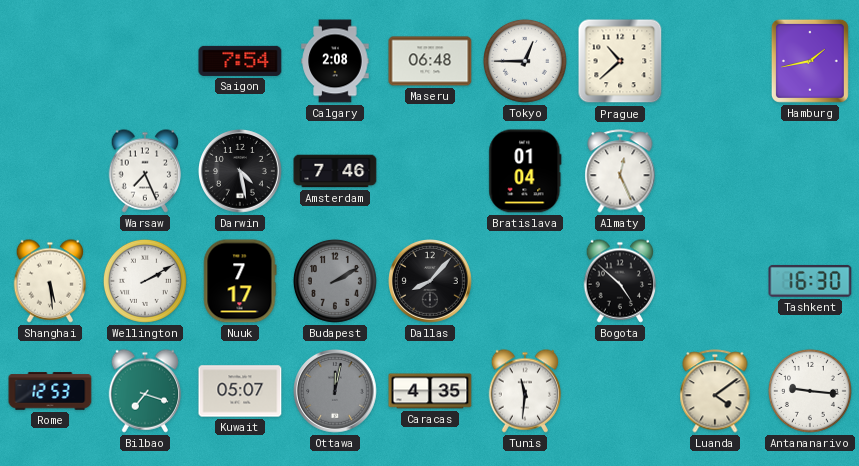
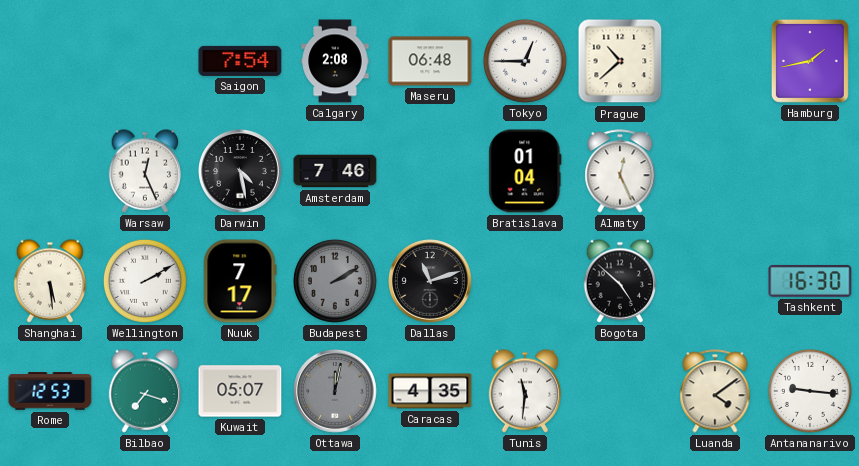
Warsaw: 7:26 -> 12:26
Dallas: 8:07 -> 11:12
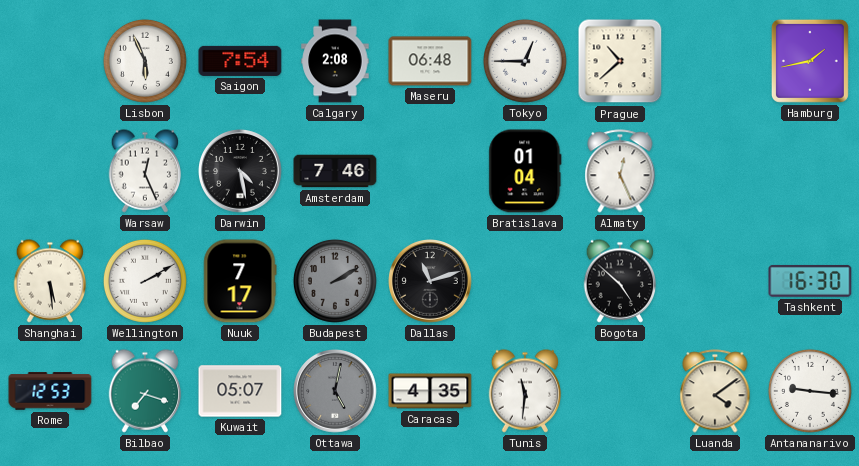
Lisbon: none -> 5:56
Ottawa: 12:02 -> 5:02
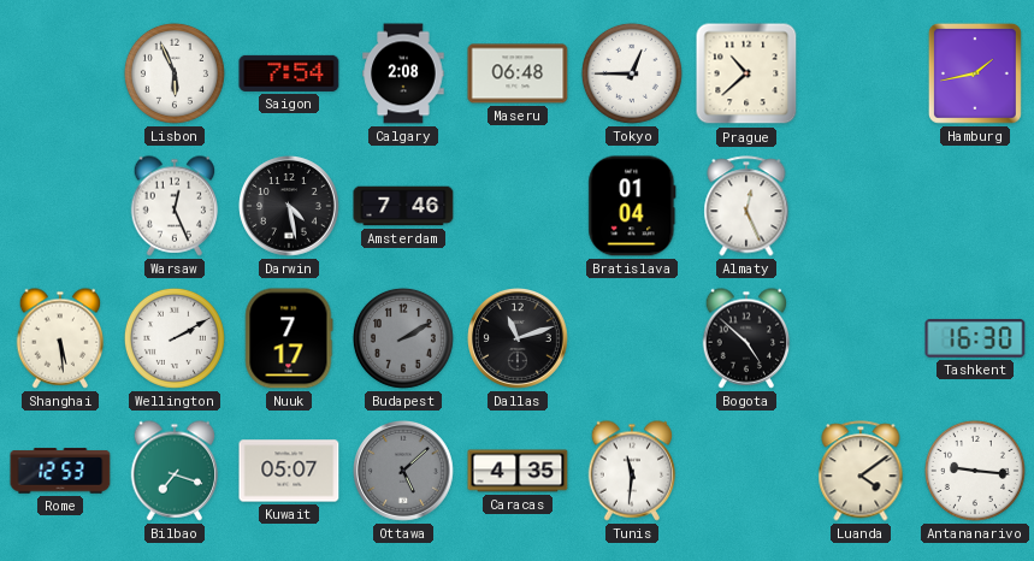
Ottawa: 5:02 -> 5:08
